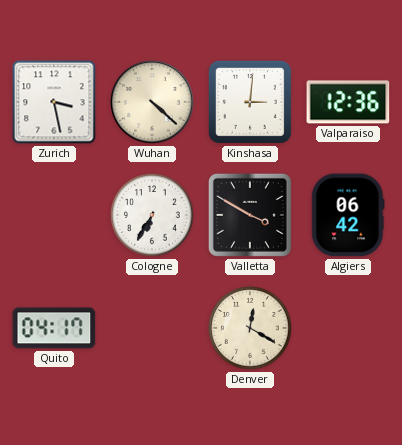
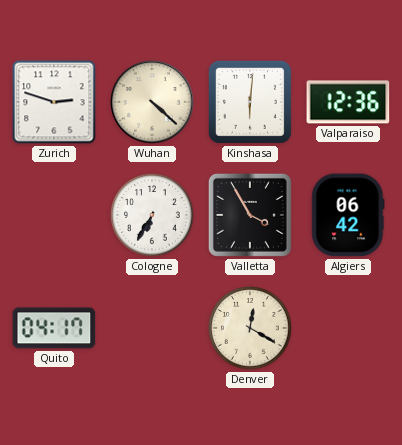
Zurich: 3:28 -> 2:48
Kinshasa: 3:01 -> 6:01
Valletta: 3:50 -> 3:55
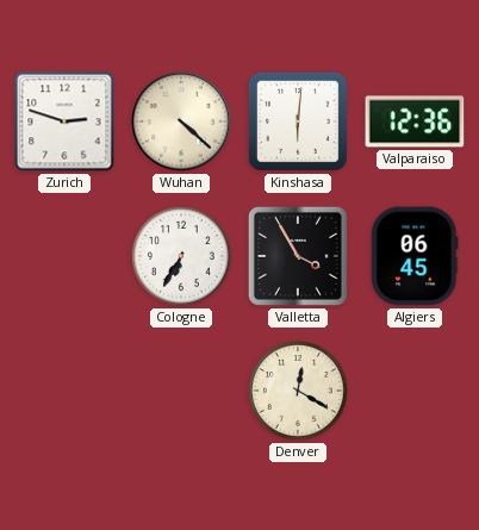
Algiers: 06:42 -> 06:45
Quito: 04:17 -> none
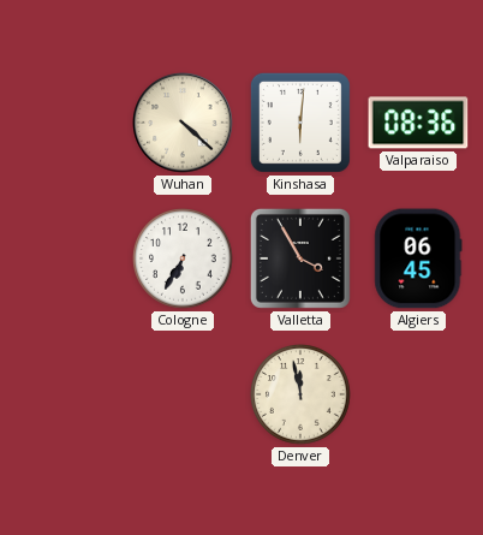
Zurich: 2:48 -> none
Valparaiso: 12:36 -> 08:36
Denver: 12:20 -> 11:58
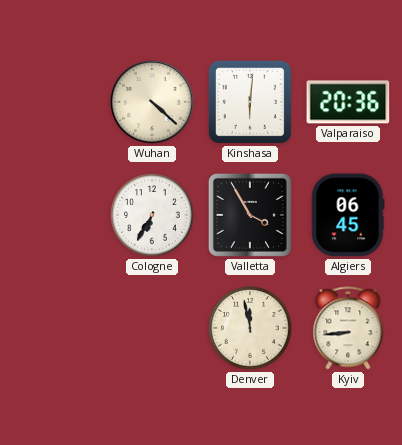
Valparaiso: 08:36 -> 20:36
Kyiv: none -> 8:44
